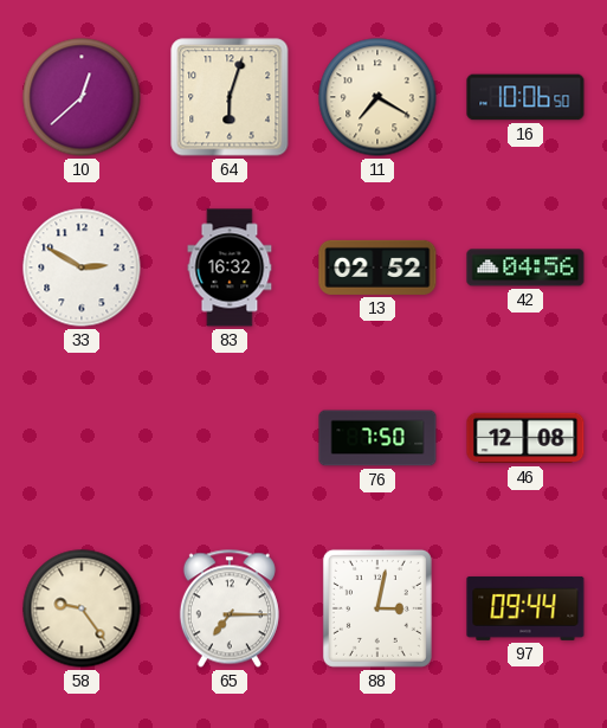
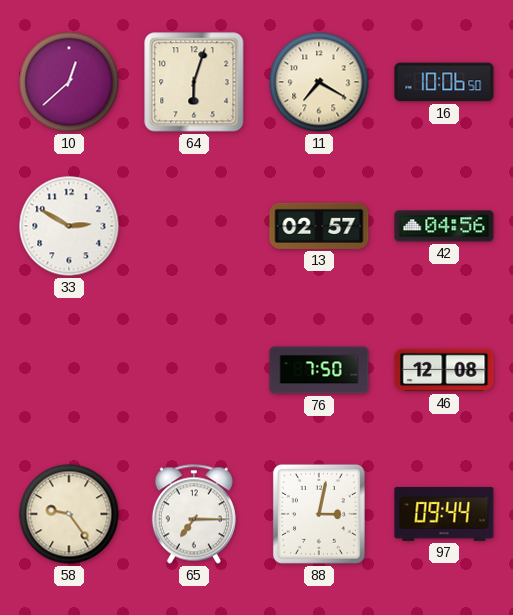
83: 16:32 -> none
13: 02:52 -> 02:57
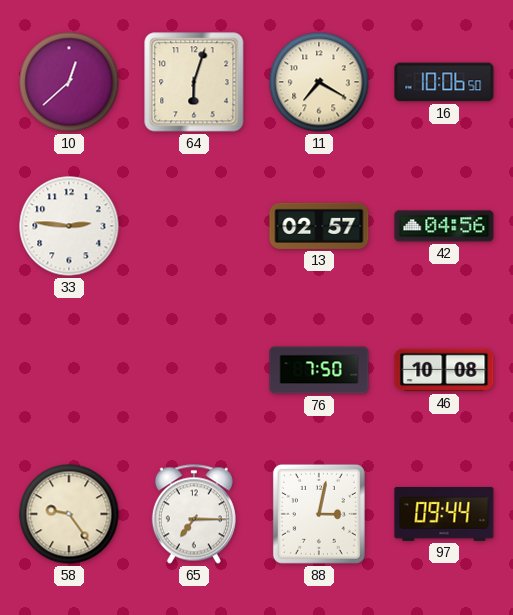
33: 2:50 -> 2:46
46: 12:08 -> 10:08
